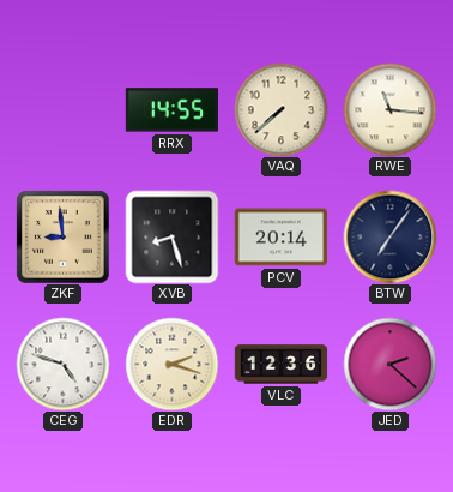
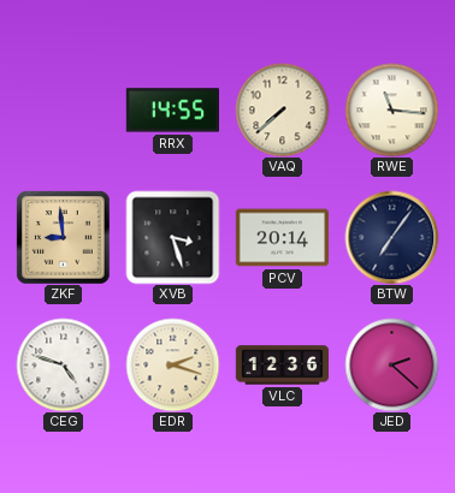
XVB: 8:27 -> 3:27
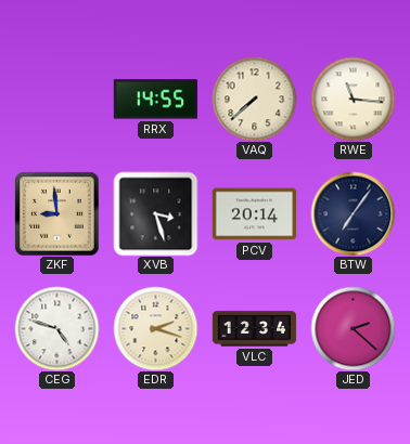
VLC: 12:36 -> 12:34
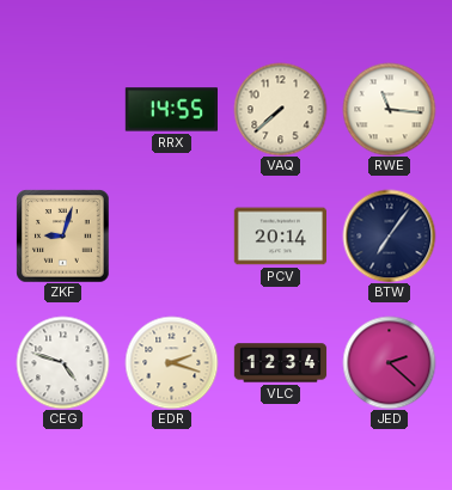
ZKF: 8:59 -> 9:03
XVB: 3:27 -> none
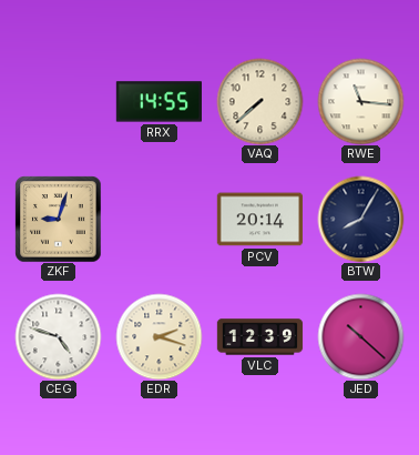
BTW: 7:06 -> 8:05
VLC: 12:34 -> 12:39
JED: 2:22 -> 10:22
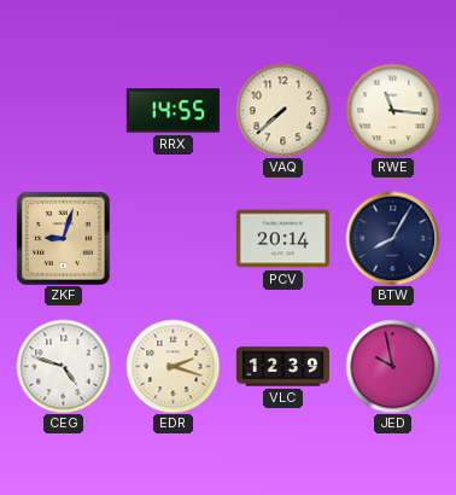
JED: 10:22 -> 9:58
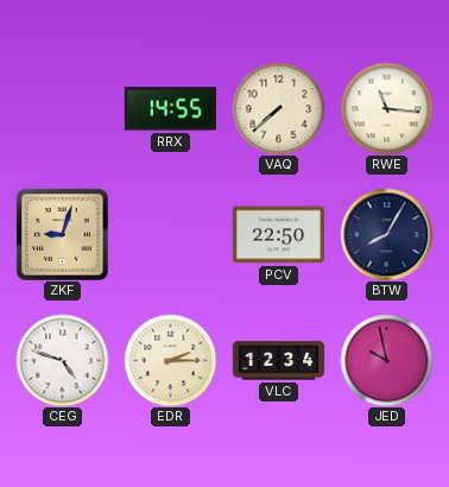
PCV: 20:14 -> 22:50
EDR: 2:18 -> 2:15
VLC: 12:39 -> 12:34
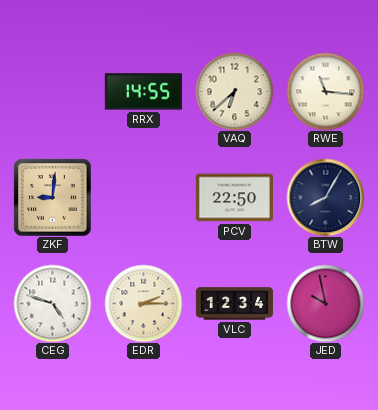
VAQ: 7:38 -> 6:38
ZKF: 9:03 -> 9:01
